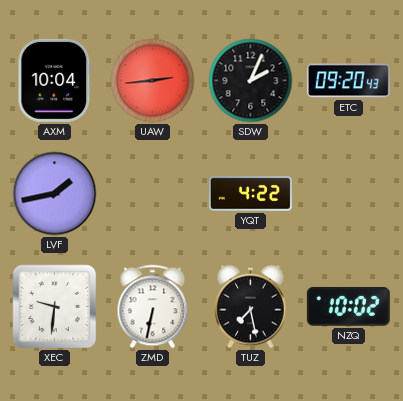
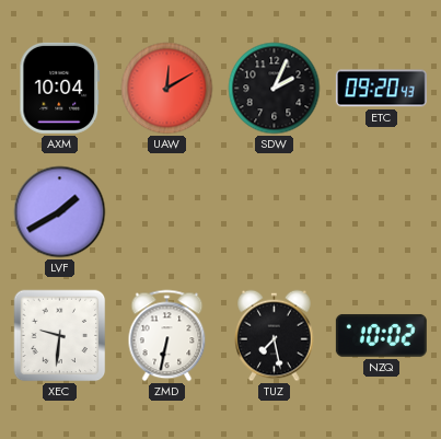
UAW: 2:44 -> 12:10
LVF: 1:43 -> 1:40
YQT: 4:22 -> none
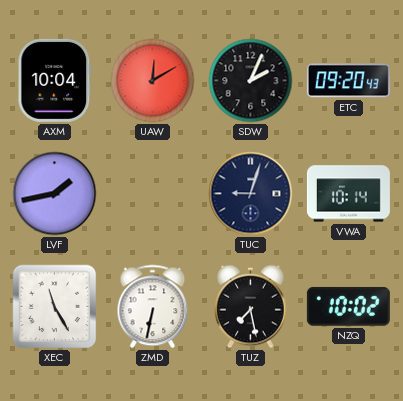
LVF: 1:40 -> 1:43
TUC: none -> 9:03
VWA: none -> 10:14
XEC: 9:31 -> 11:25
